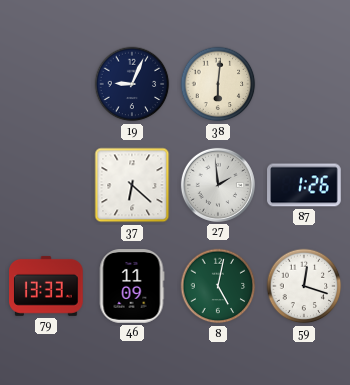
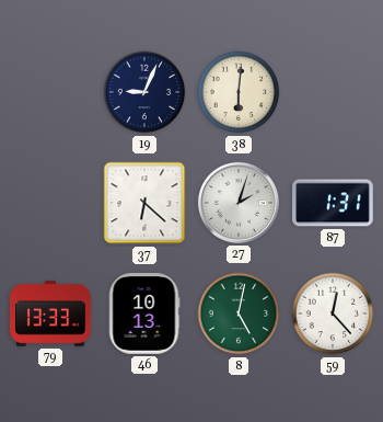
27: 1:59 -> 2:03
87: 1:26 -> 1:31
46: 11:09 -> 10:13
59: 12:18 -> 12:23
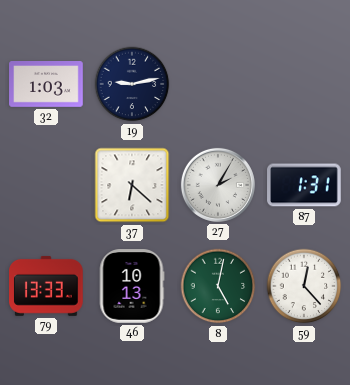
32: none -> 1:03
19: 9:04 -> 9:13
38: 6:01 -> none
27: 2:03 -> 2:05
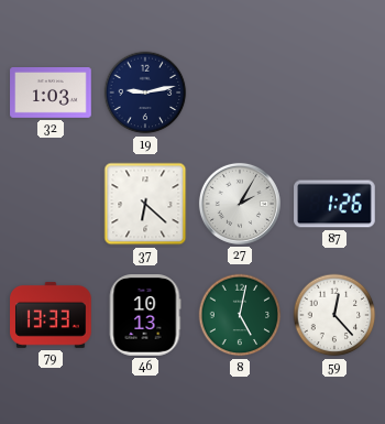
87: 1:31 -> 1:26
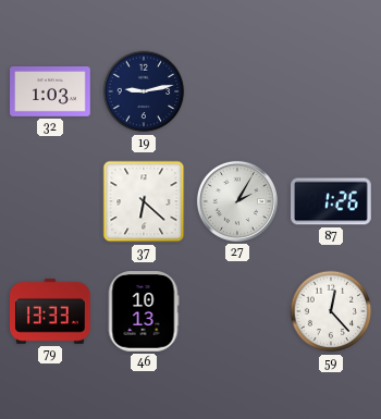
8: 5:02 -> none
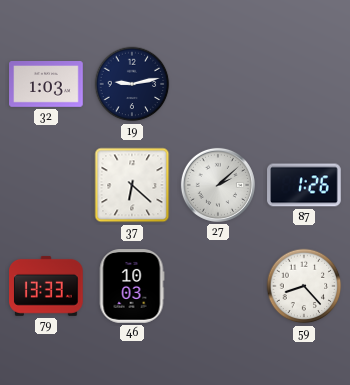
27: 2:05 -> 2:08
46: 10:13 -> 10:03
59: 12:23 -> 8:23
